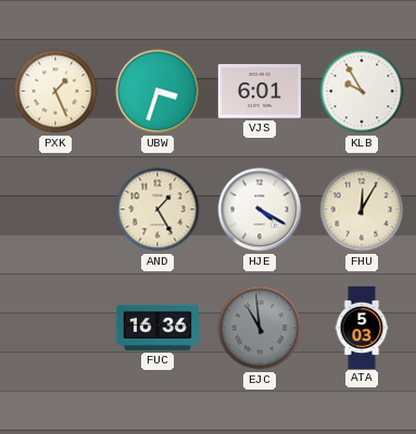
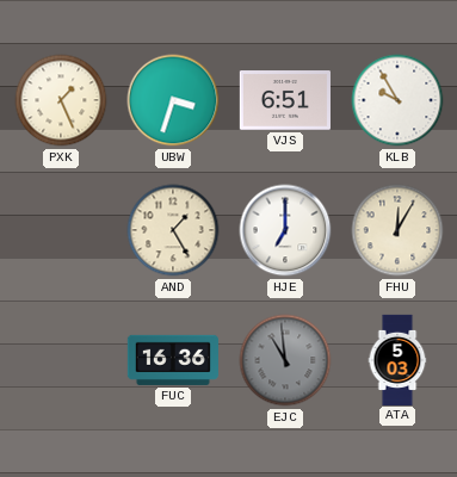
VJS: 6:01 -> 6:51
HJE: 4:20 -> 7:00
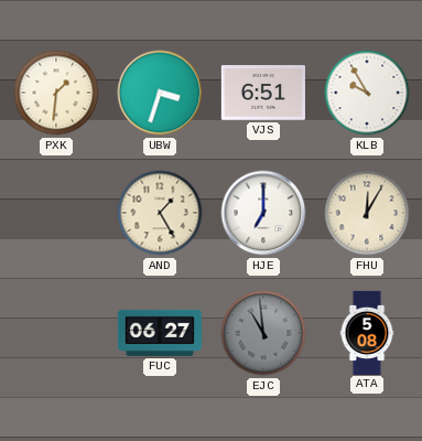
PXK: 1:26 -> 1:31
FUC: 16:36 -> 06:27
ATA: 5:03 -> 5:08
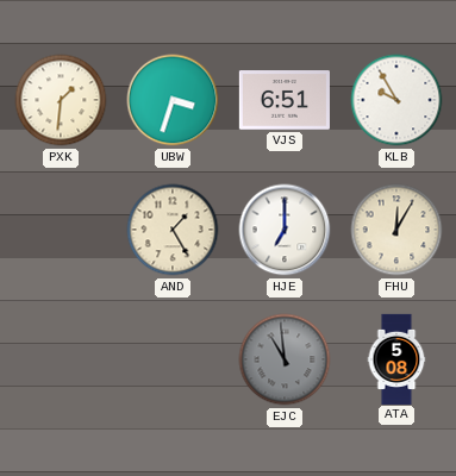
FUC: 06:27 -> none
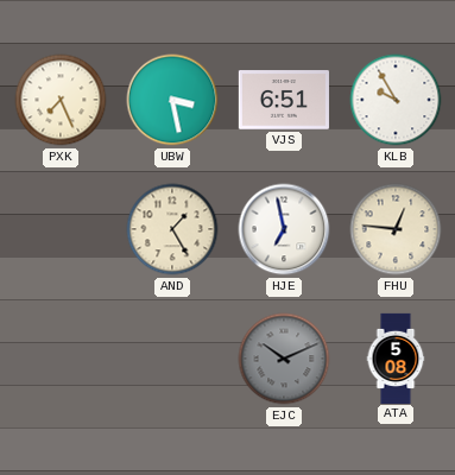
PXK: 1:31 -> 7:26
UBW: 3:33 -> 3:28
HJE: 7:00 -> 6:58
FHU: 12:05 -> 12:46
EJC: 10:59 -> 10:11
